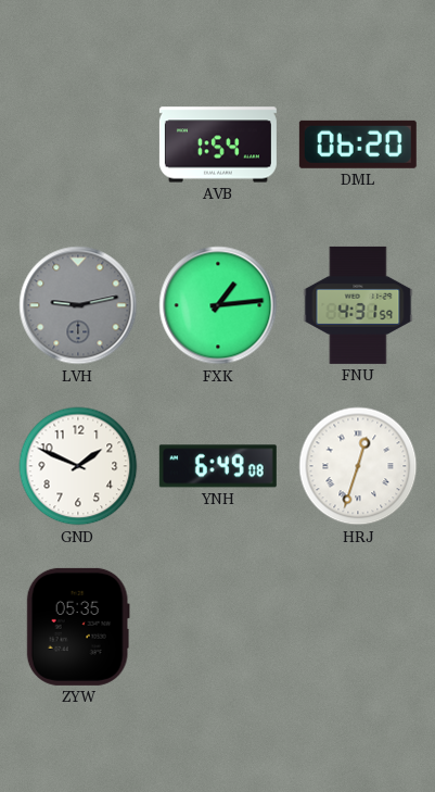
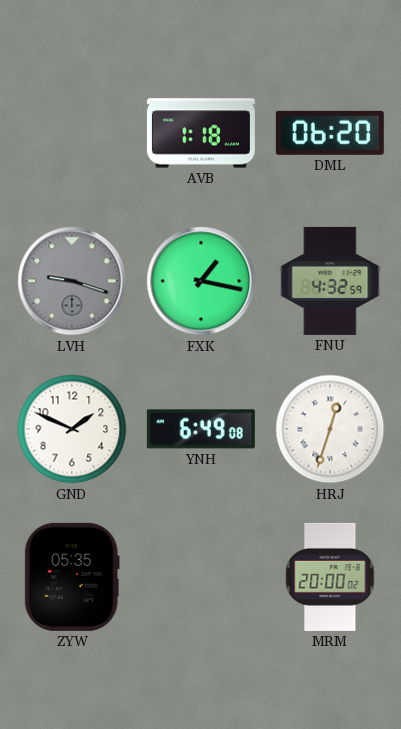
AVB: 1:54 -> 1:18
LVH: 9:13 -> 9:18
FXK: 1:14 -> 1:17
FNU: 4:31 -> 4:32
MRM: none -> 20:00
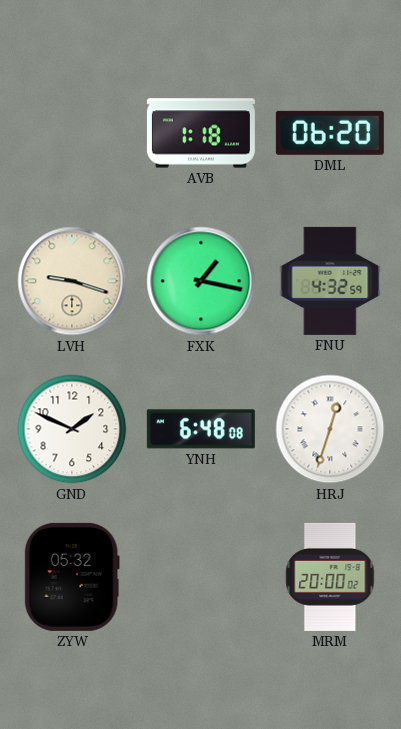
LVH dial: grey -> cream
YNH: 6:49 -> 6:48
ZYW: 05:35 -> 05:32
